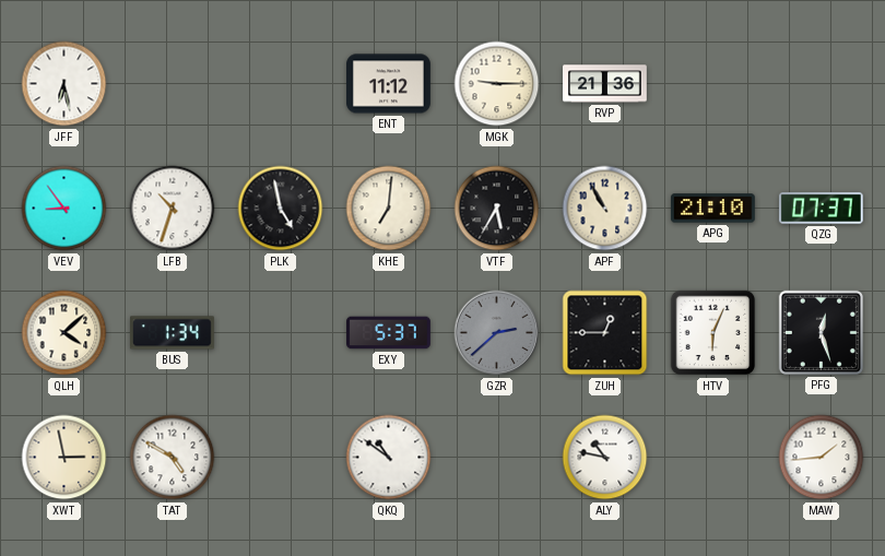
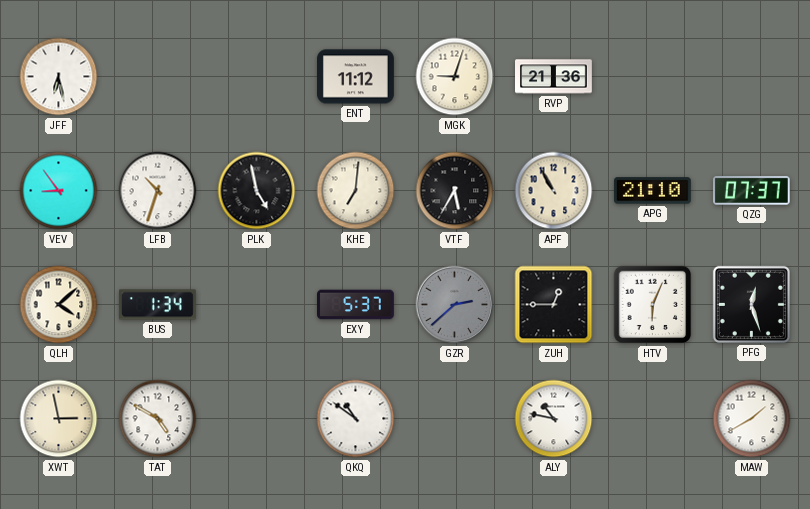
MGK: 9:15 -> 9:03
MAW: 1:44 -> 1:40
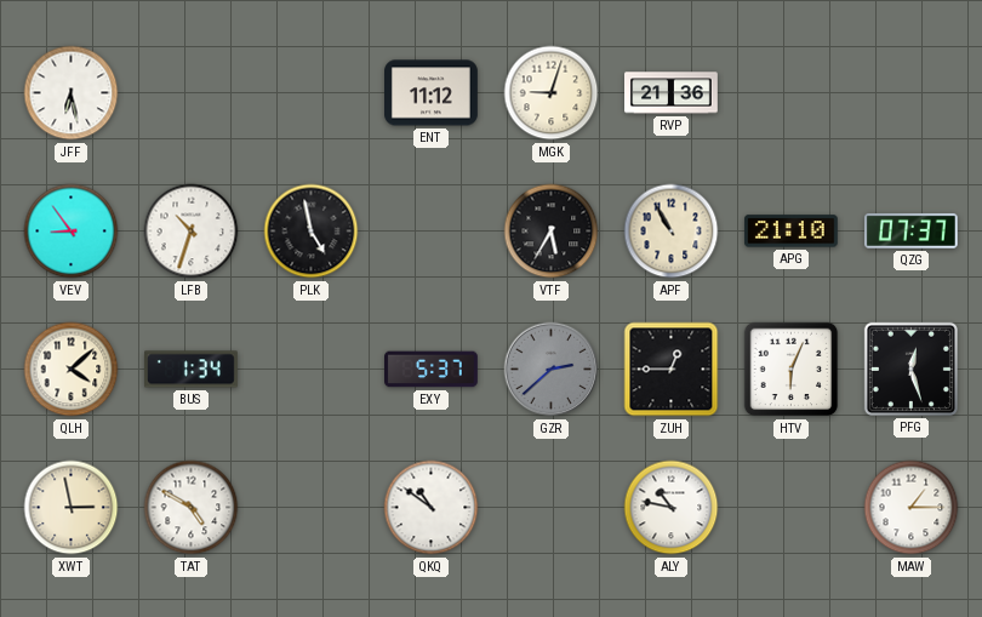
KHE: 7:01 -> none
MAW: 1:40 -> 1:15
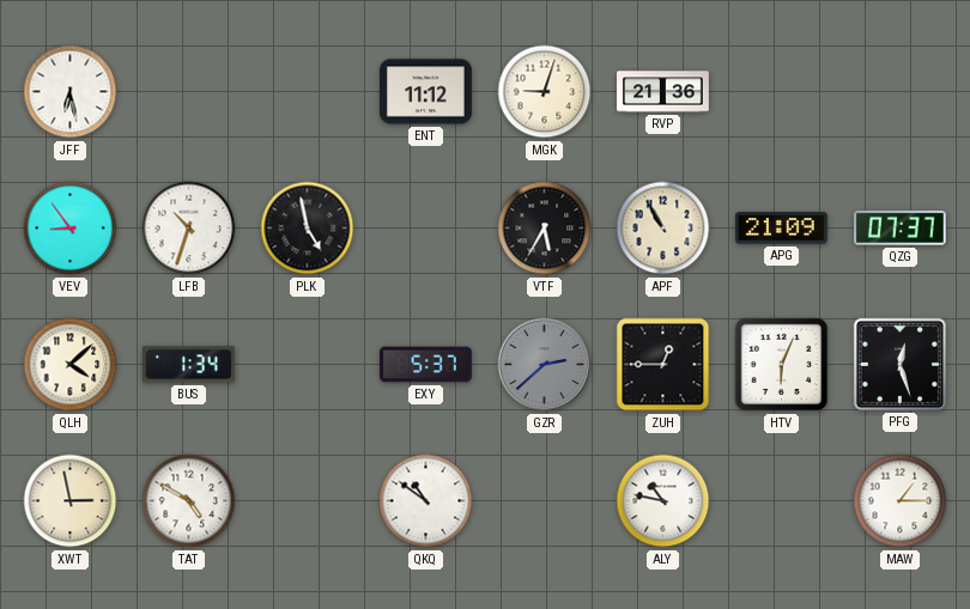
APG: 21:10 -> 21:09
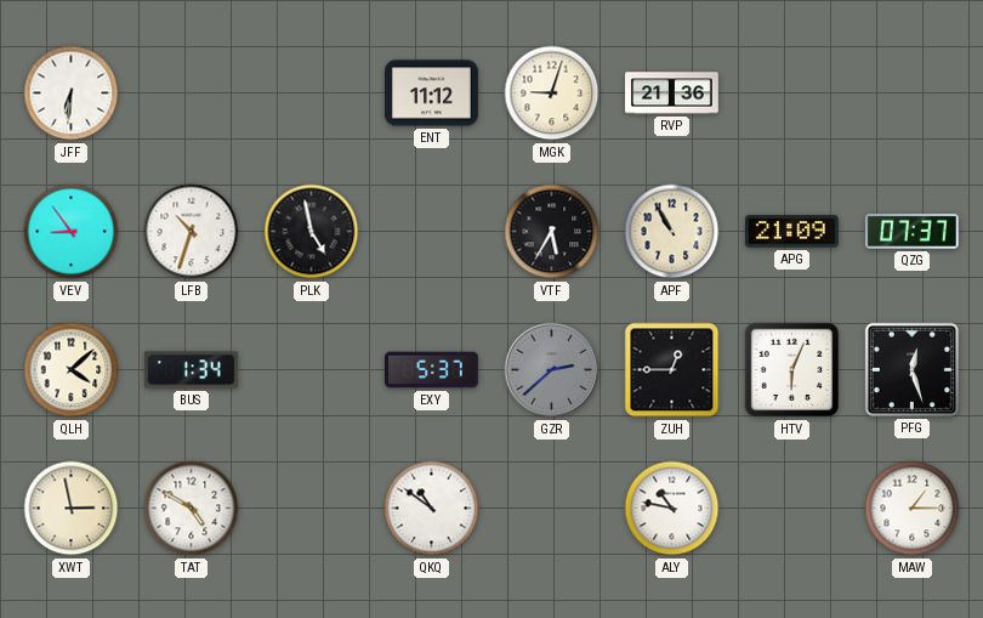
JFF: 6:28 -> 6:31
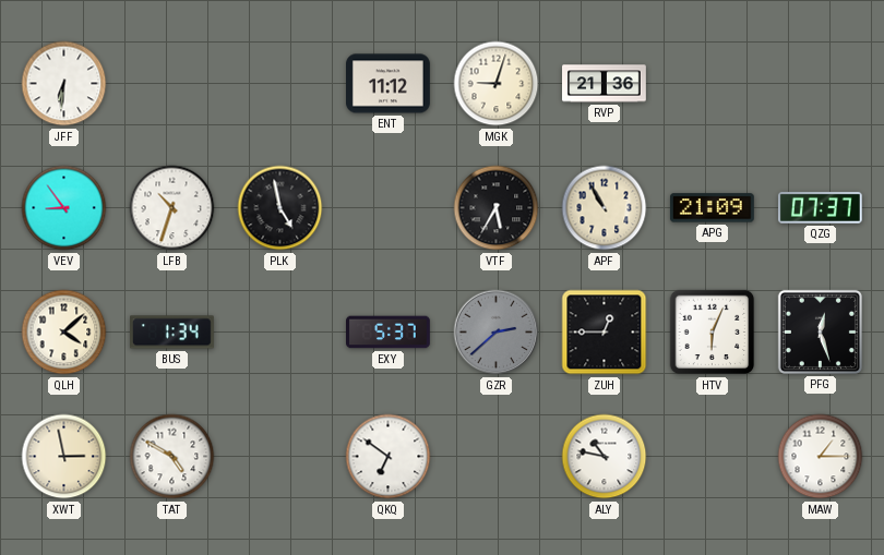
QKQ: 10:51 -> 6:51
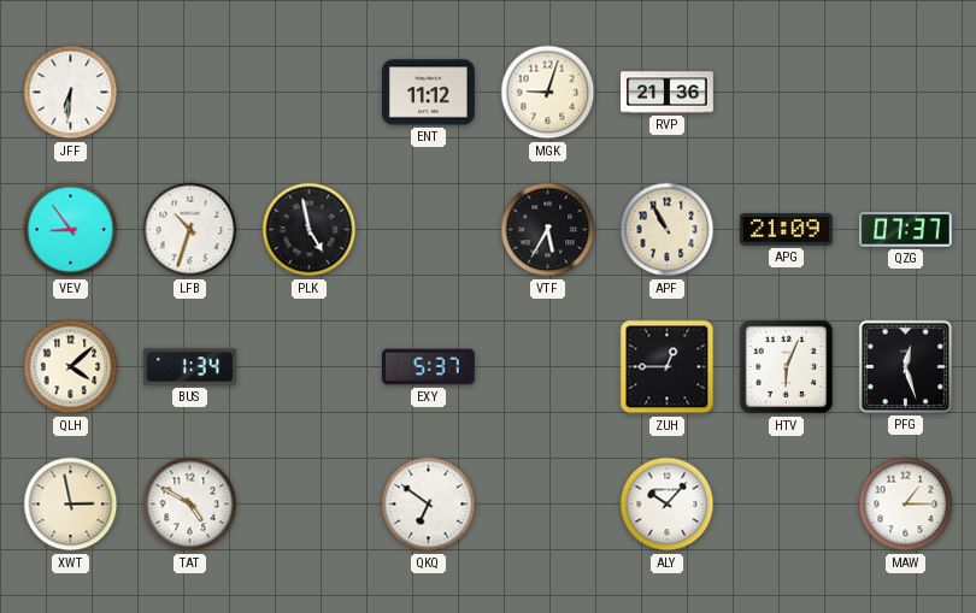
GZR: 2:38 -> none
ALY: 10:47 -> 10:07
